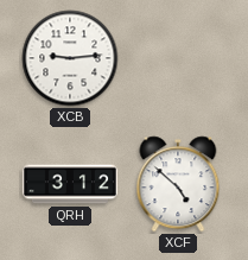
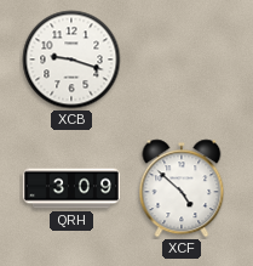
XCB: 9:14 -> 9:18
QRH: 3:12 -> 3:09
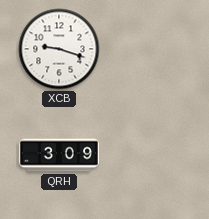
XCF: 4:52 -> none
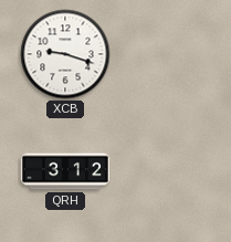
QRH: 3:09 -> 3:12
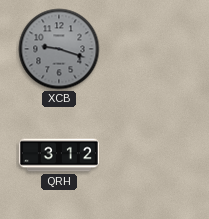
XCB dial: white -> grey
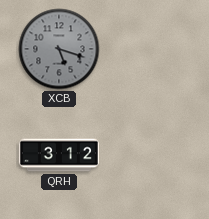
XCB: 9:18 -> 5:18
